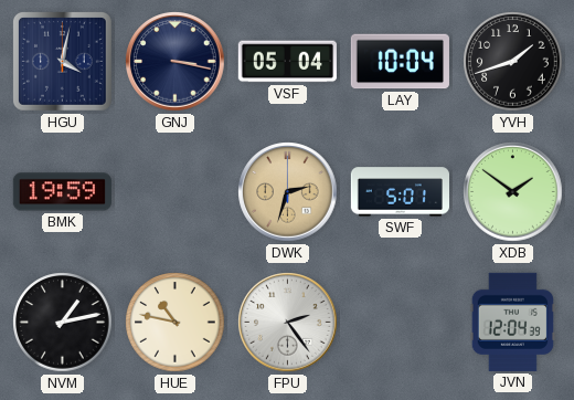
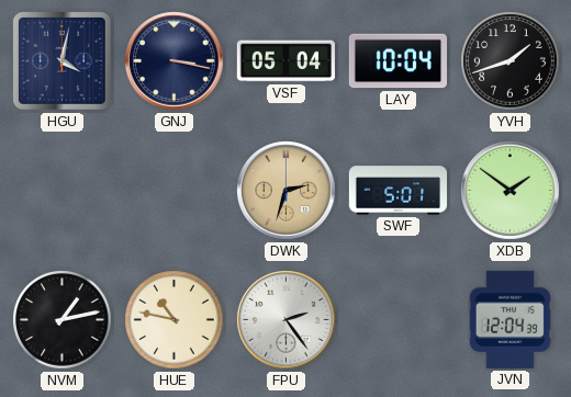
BMK: 19:59 -> none
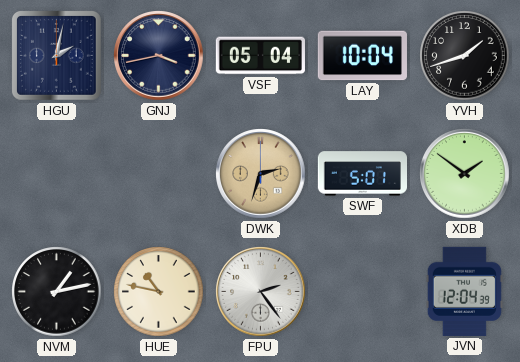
HGU: 4:02 -> 2:02
GNJ: 3:17 -> 3:43
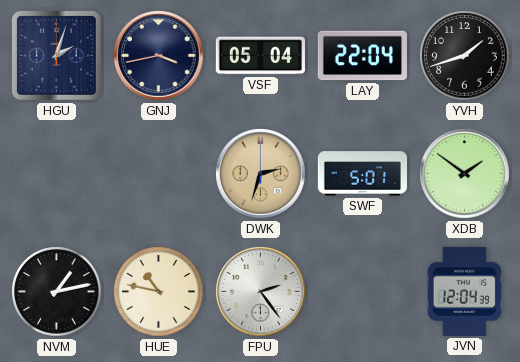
HGU: 2:02 -> 2:03
LAY: 10:04 -> 22:04
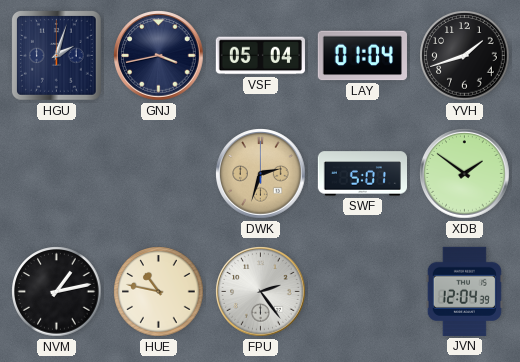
LAY: 22:04 -> 01:04
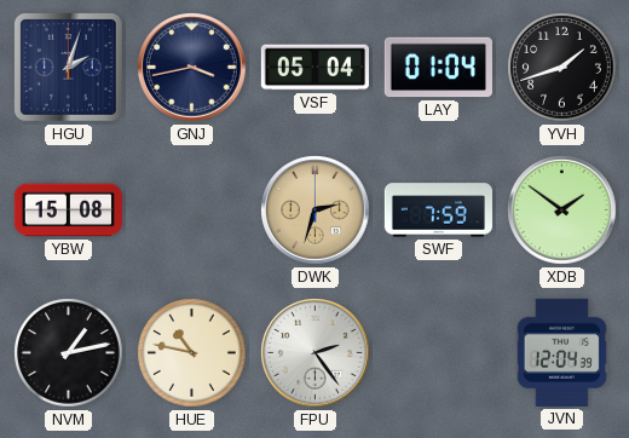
YBW: none -> 15:08
SWF: 5:01 -> 7:59
